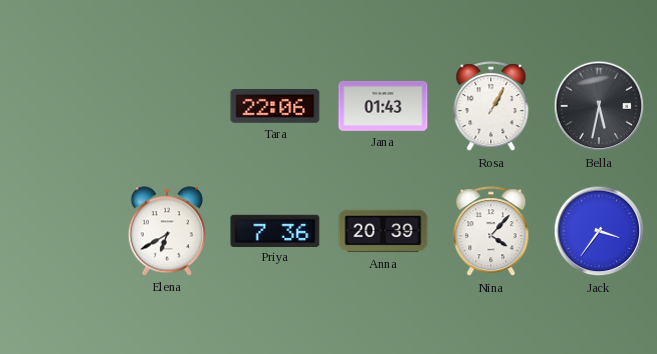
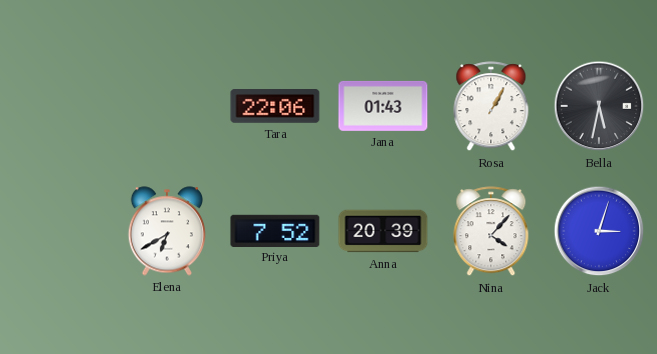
Priya: 7:36 -> 7:52
Jack: 3:36 -> 3:03
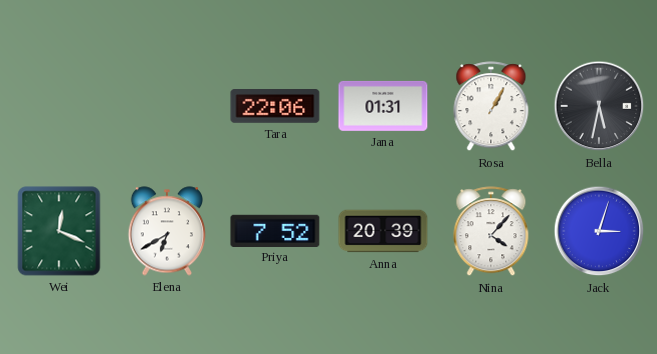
Jana: 01:43 -> 01:31
Wei: none -> 12:19
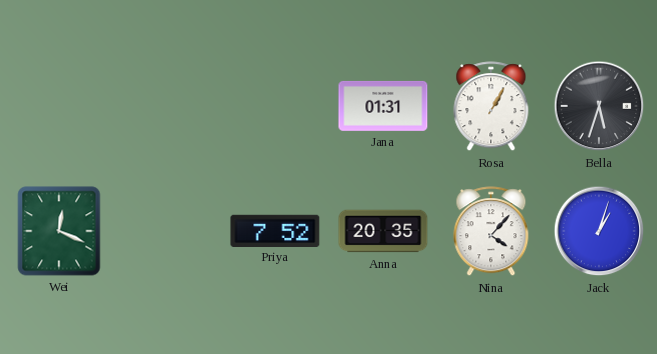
Tara: 22:06 -> none
Bella: 5:32 -> 5:33
Elena: 6:40 -> none
Anna: 20:39 -> 20:35
Jack: 3:03 -> 1:03
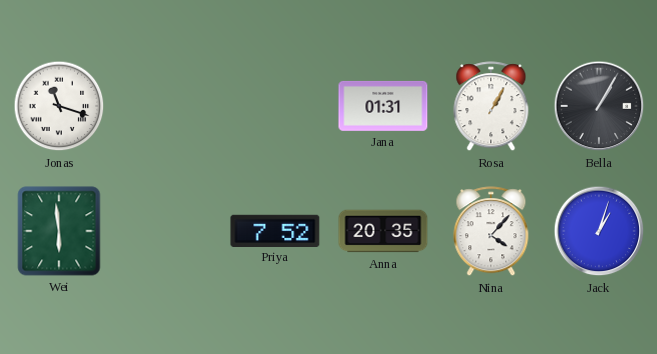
Jonas: none -> 11:18
Bella: 5:33 -> 1:05
Wei: 12:19 -> 5:59
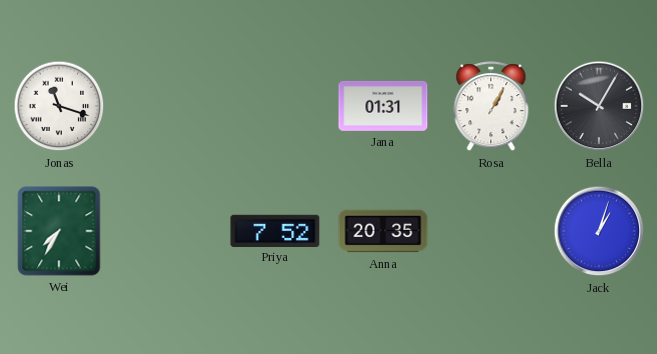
Bella: 1:05 -> 10:05
Wei: 5:59 -> 7:35
Nina: 4:07 -> none
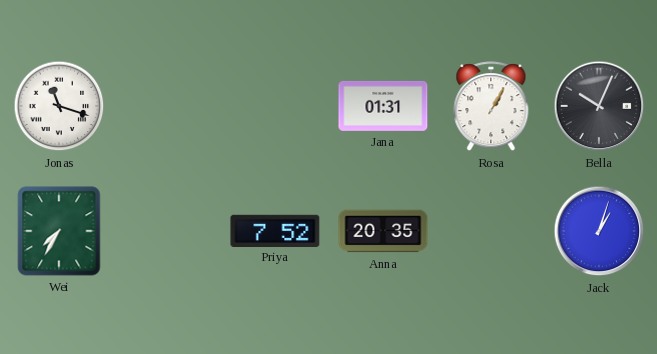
Bella: 10:05 -> 10:04
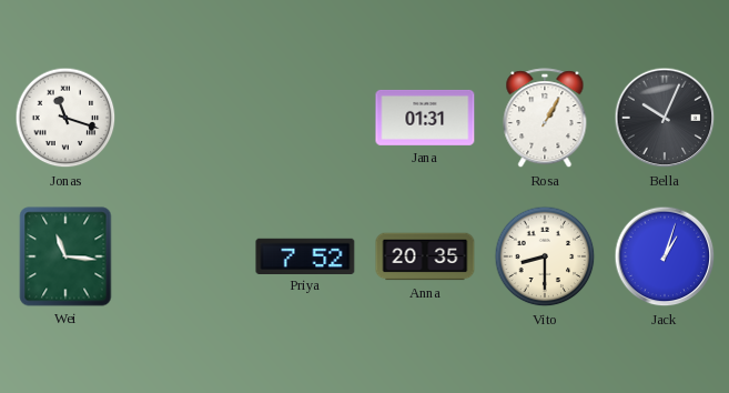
Wei: 7:35 -> 11:16
Vito: none -> 8:30
